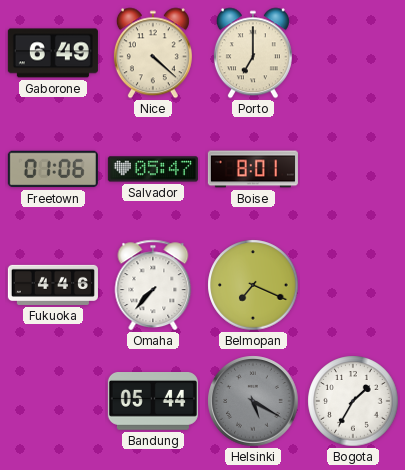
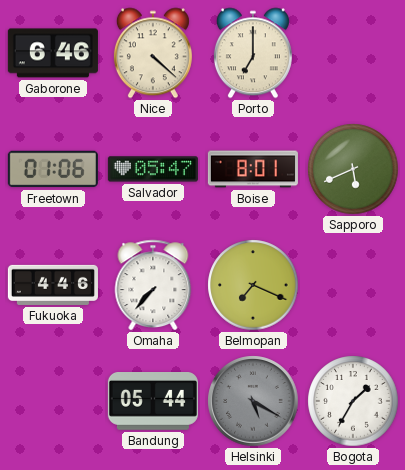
Gaborone: 6:49 -> 6:46
Sapporo: none -> 5:41
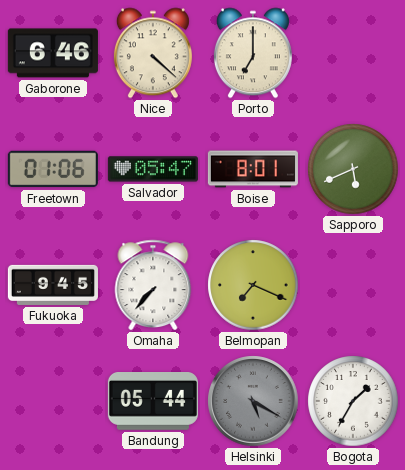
Fukuoka: 4:46 -> 9:45
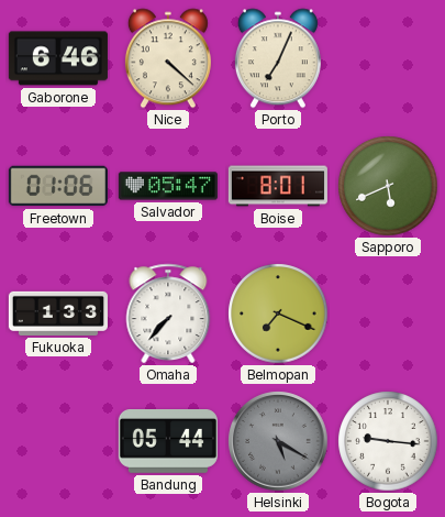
Porto: 7:00 -> 7:04
Fukuoka: 9:45 -> 1:33
Bogota: 1:35 -> 9:16
